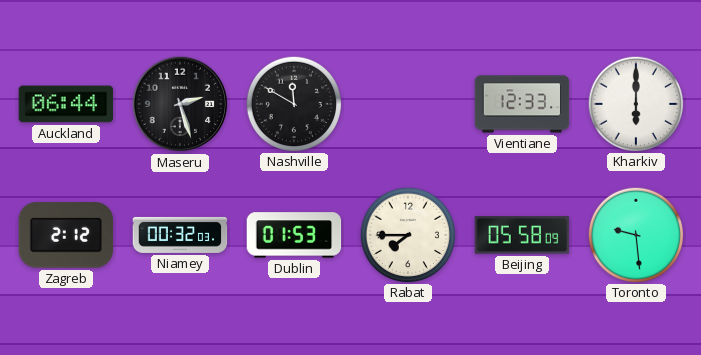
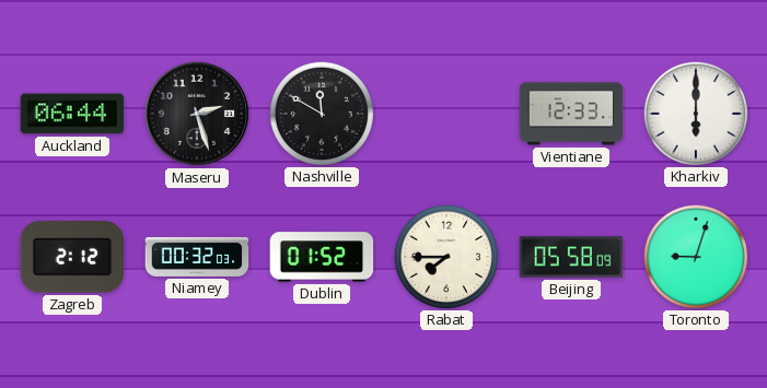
Dublin: 01:53 -> 01:52
Toronto: 9:29 -> 9:03
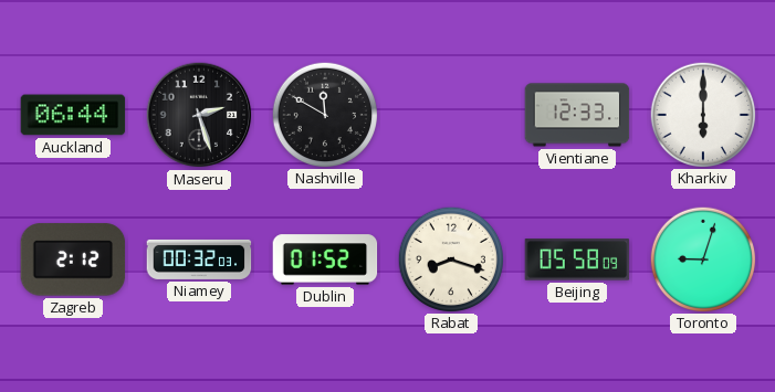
Rabat: 7:45 -> 8:18
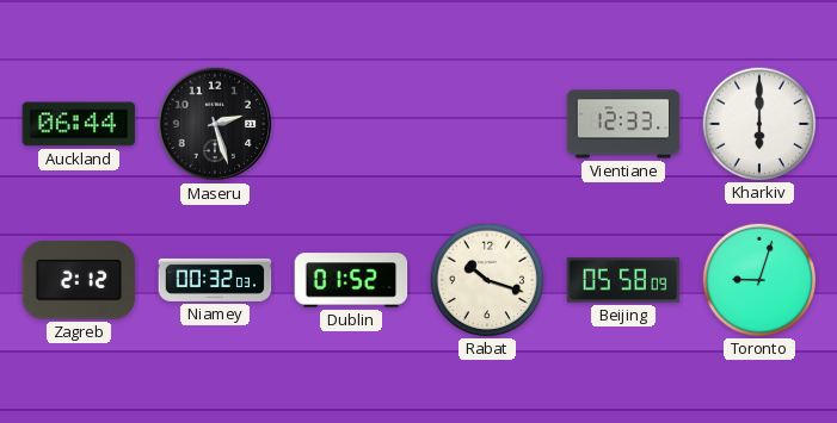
Nashville: 11:50 -> none
Rabat: 8:18 -> 10:18
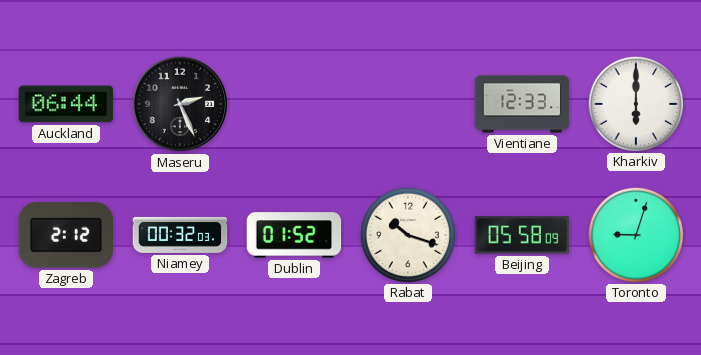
Maseru: 2:27 -> 2:26
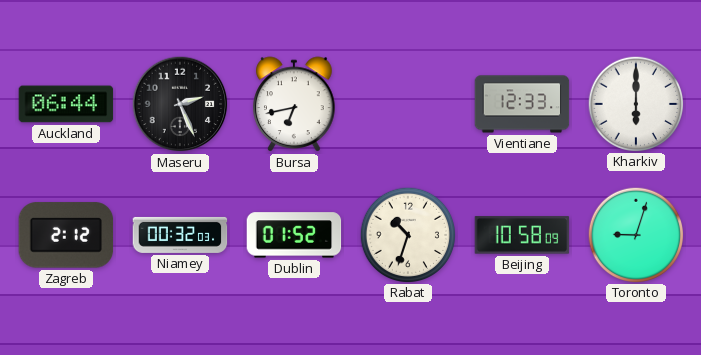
Bursa: none -> 6:43
Rabat: 10:18 -> 10:33
Beijing: 05:58 -> 10:58
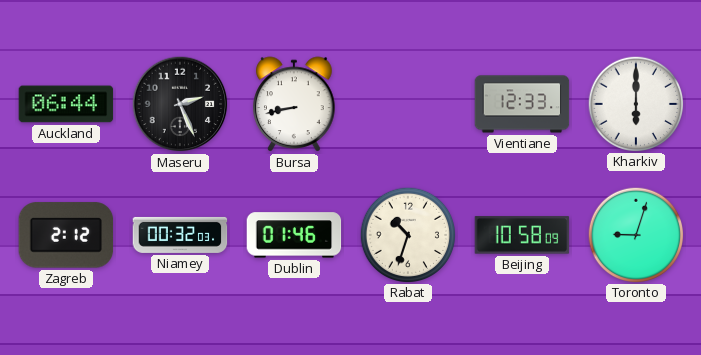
Bursa: 6:43 -> 8:43
Dublin: 01:52 -> 01:46
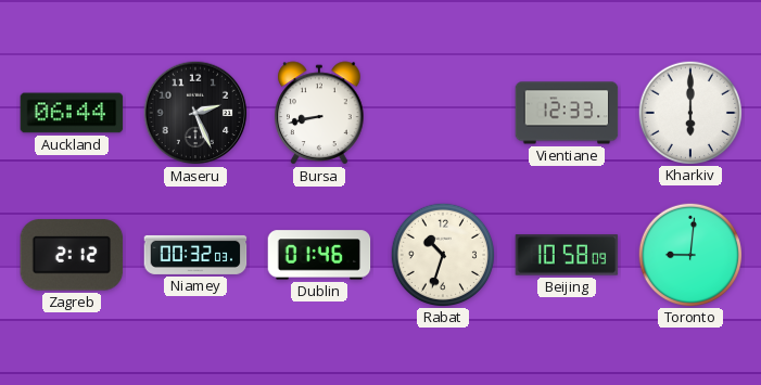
Toronto: 9:03 -> 9:01
